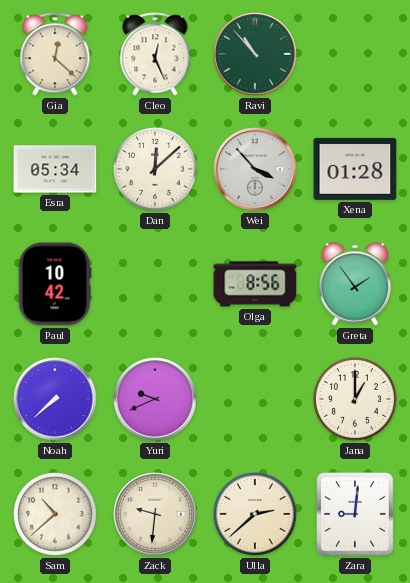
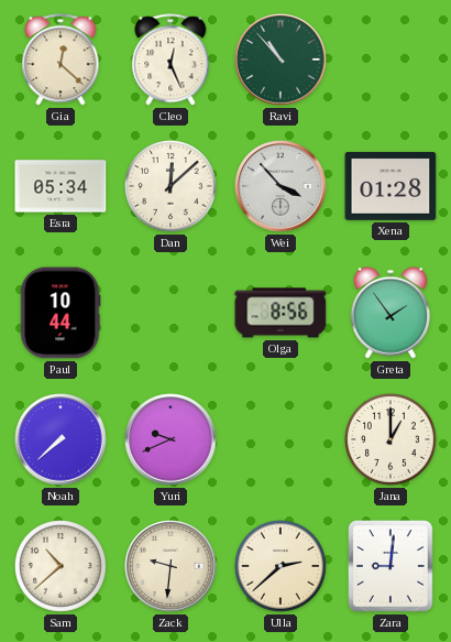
Paul: 10:42 -> 10:44
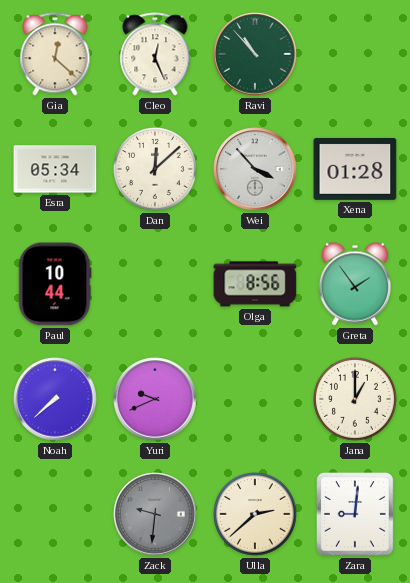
Sam: 10:38 -> none
Zack dial: cream -> grey
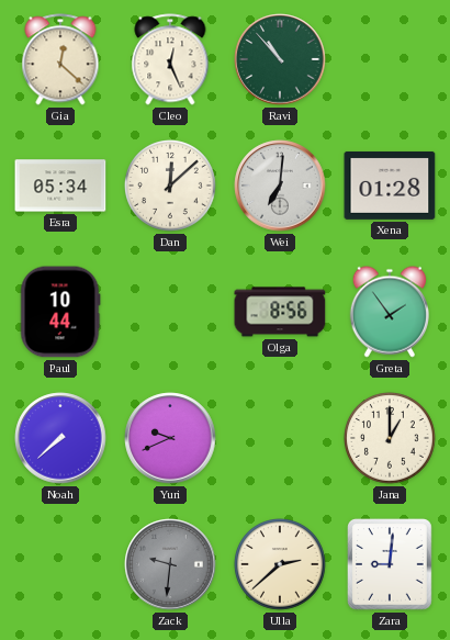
Wei: 3:53 -> 7:01
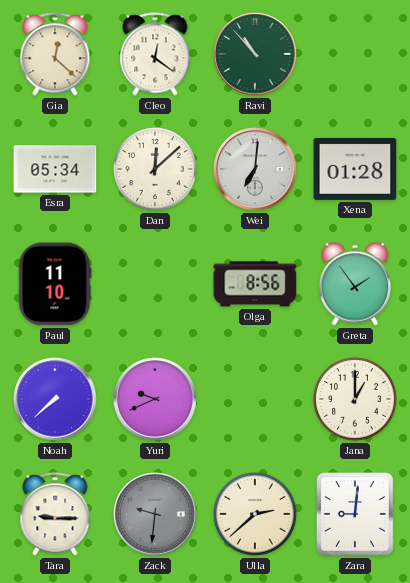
Cleo: 12:26 -> 12:21
Paul: 10:44 -> 11:10
Tara: none -> 9:15
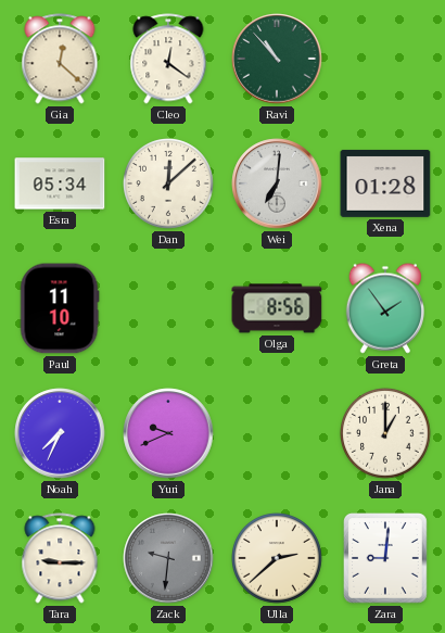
Noah: 7:38 -> 7:34
